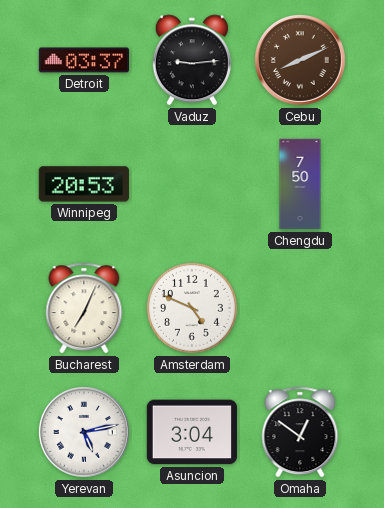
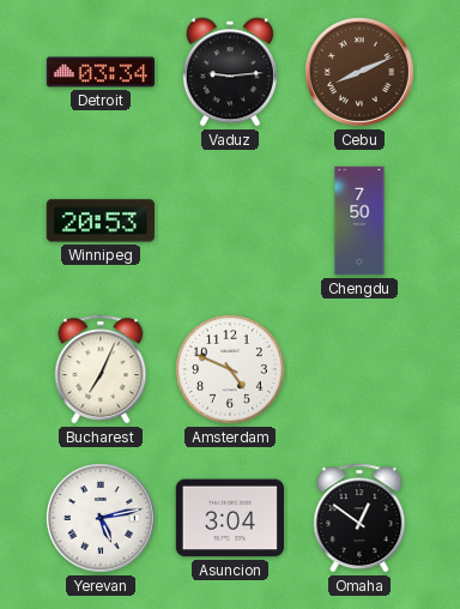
Detroit: 03:37 -> 03:34
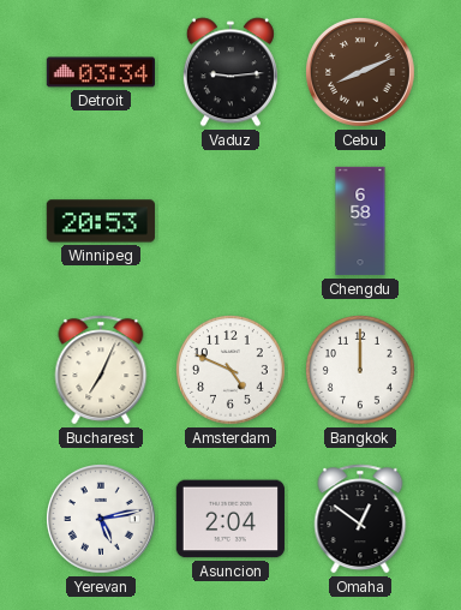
Chengdu: 7:50 -> 6:58
Bangkok: none -> 12:00
Asuncion: 3:04 -> 2:04
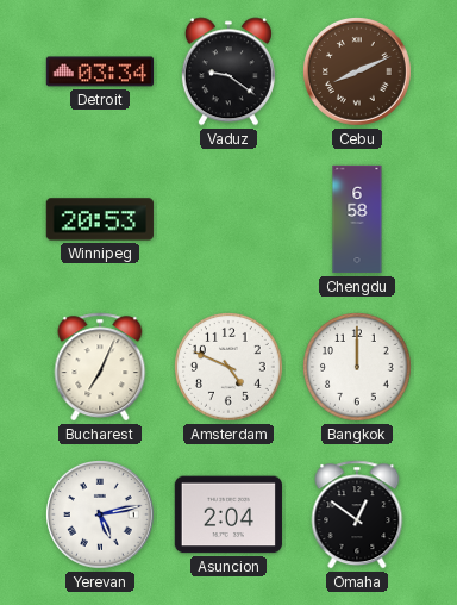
Vaduz: 9:14 -> 9:21
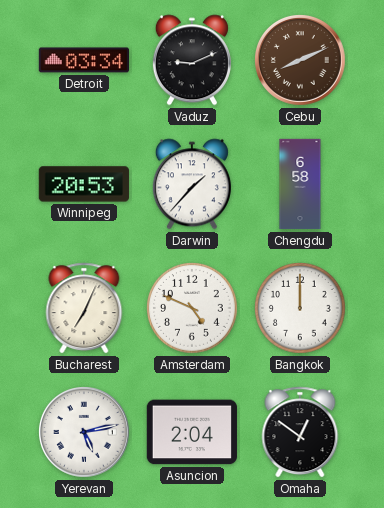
Vaduz: 9:21 -> 9:11
Darwin: none -> 1:37
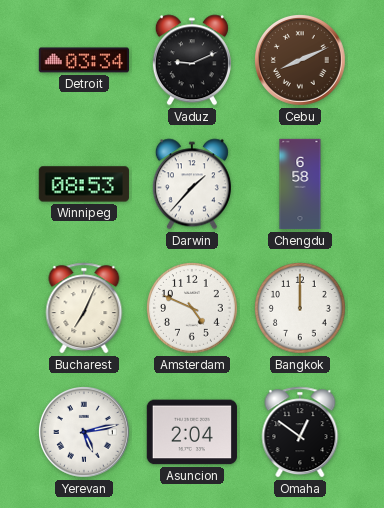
Winnipeg: 20:53 -> 08:53
